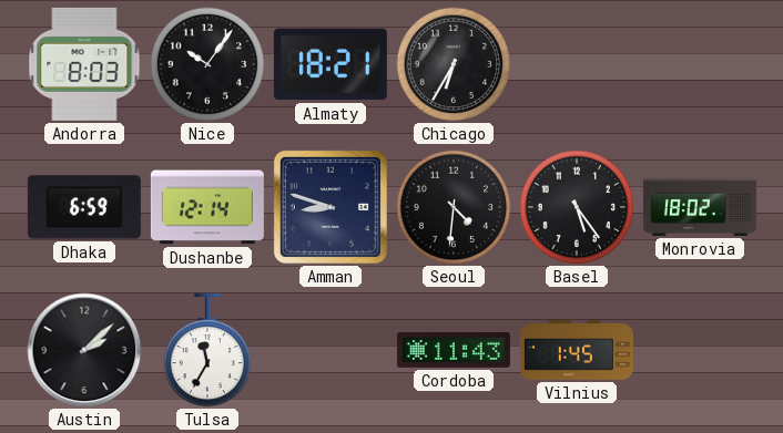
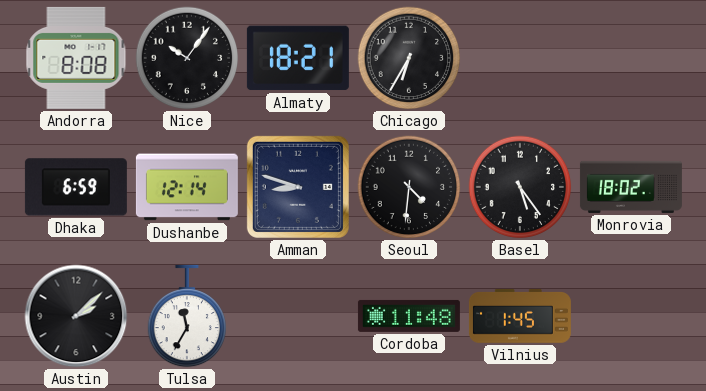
Andorra: 8:03 -> 8:08
Cordoba: 11:43 -> 11:48
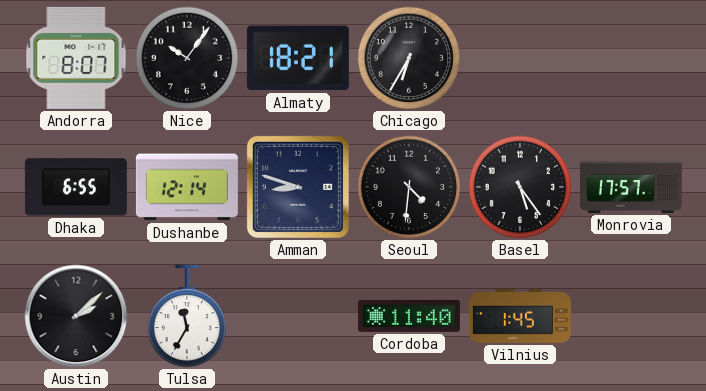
Andorra: 8:08 -> 8:07
Dhaka: 6:59 -> 6:55
Monrovia: 18:02 -> 17:57
Cordoba: 11:48 -> 11:40
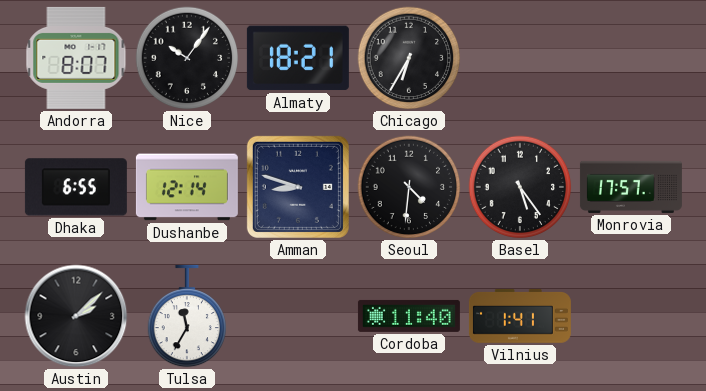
Vilnius: 1:45 -> 1:41
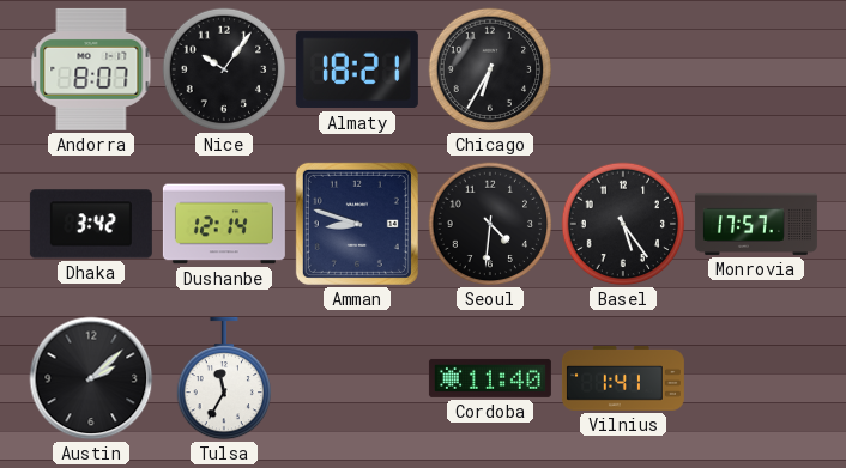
Dhaka: 6:55 -> 3:42
